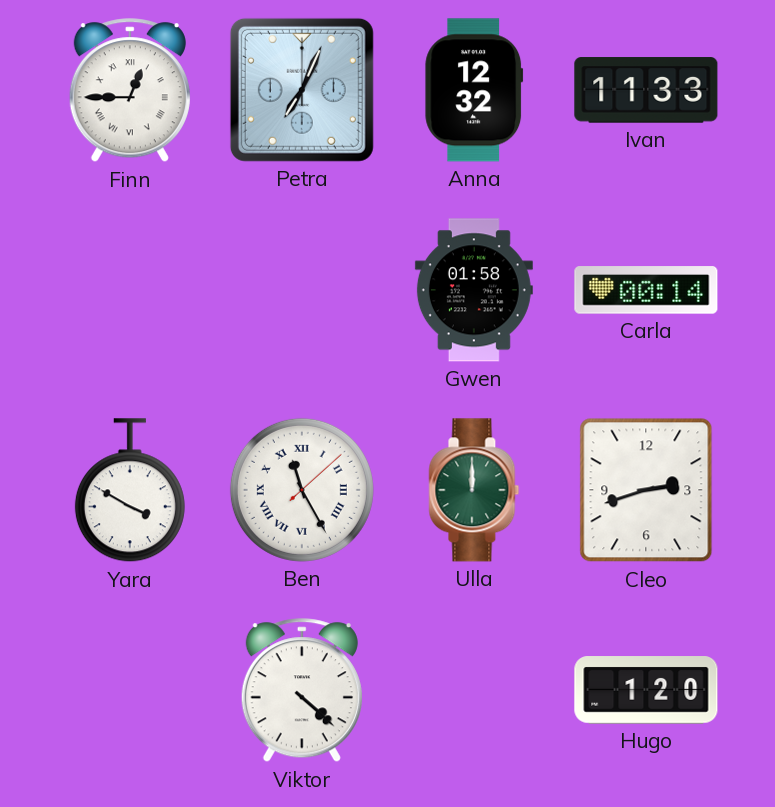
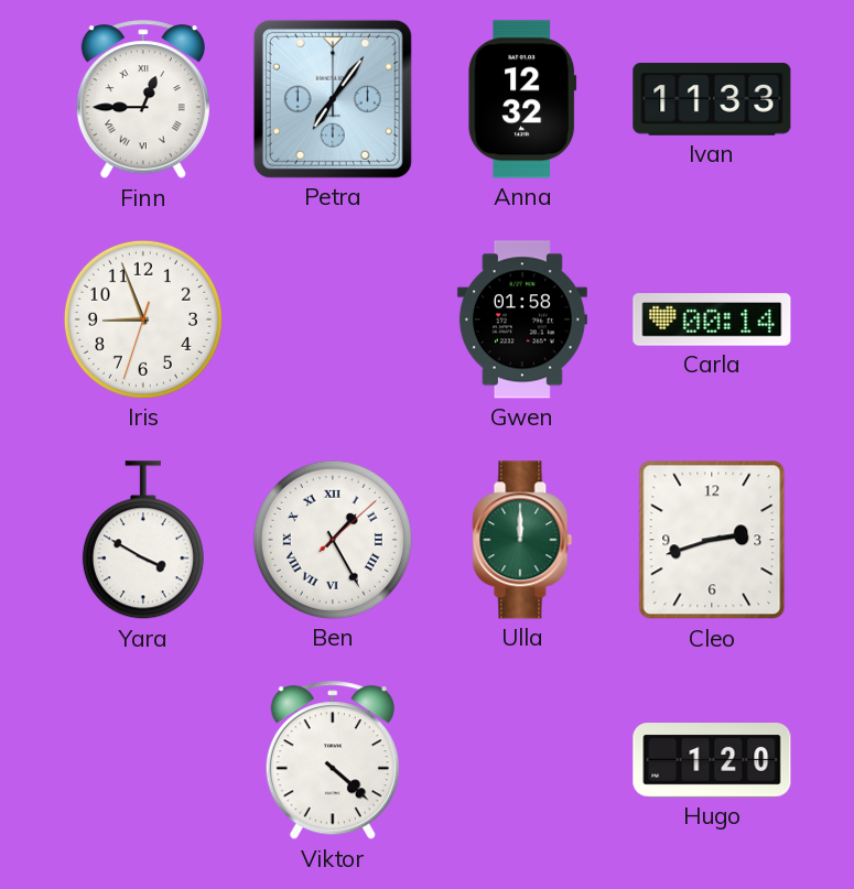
Petra: 7:04 -> 7:06
Iris: none -> 8:56
Ben: 11:25 -> 1:25
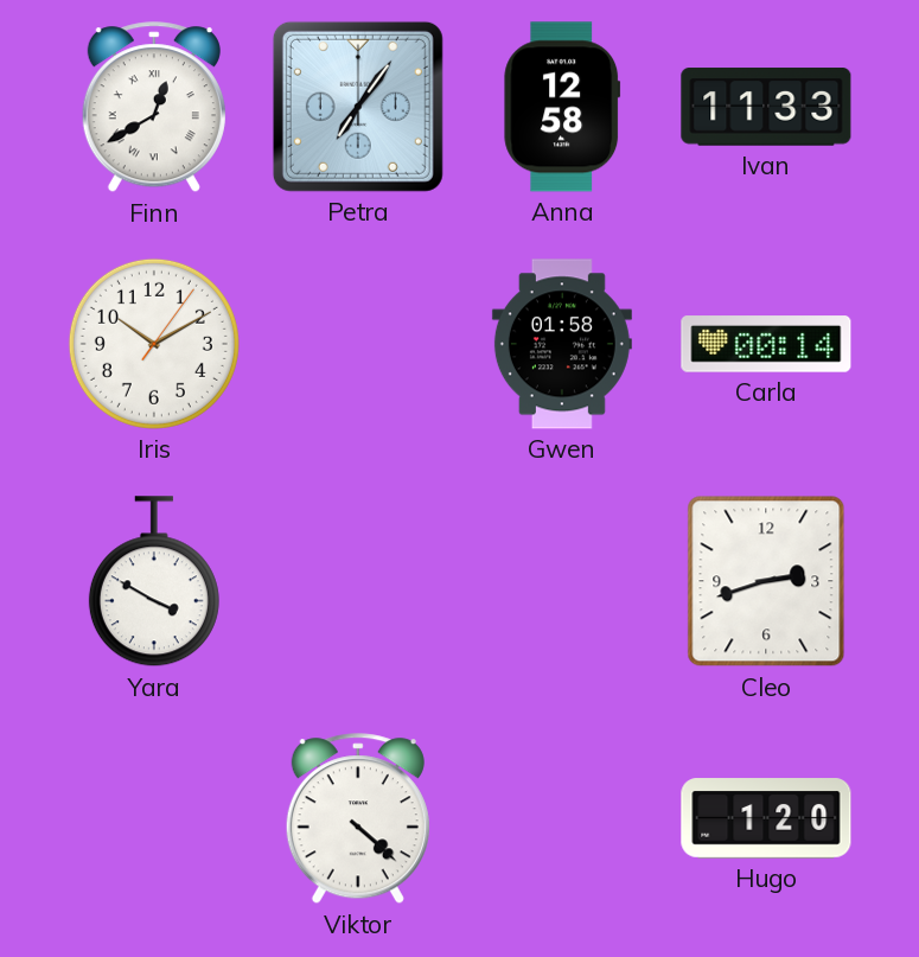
Finn: 12:45 -> 12:40
Anna: 12:32 -> 12:58
Iris: 8:56 -> 10:10
Ben: 1:25 -> none
Ulla: 12:00 -> none
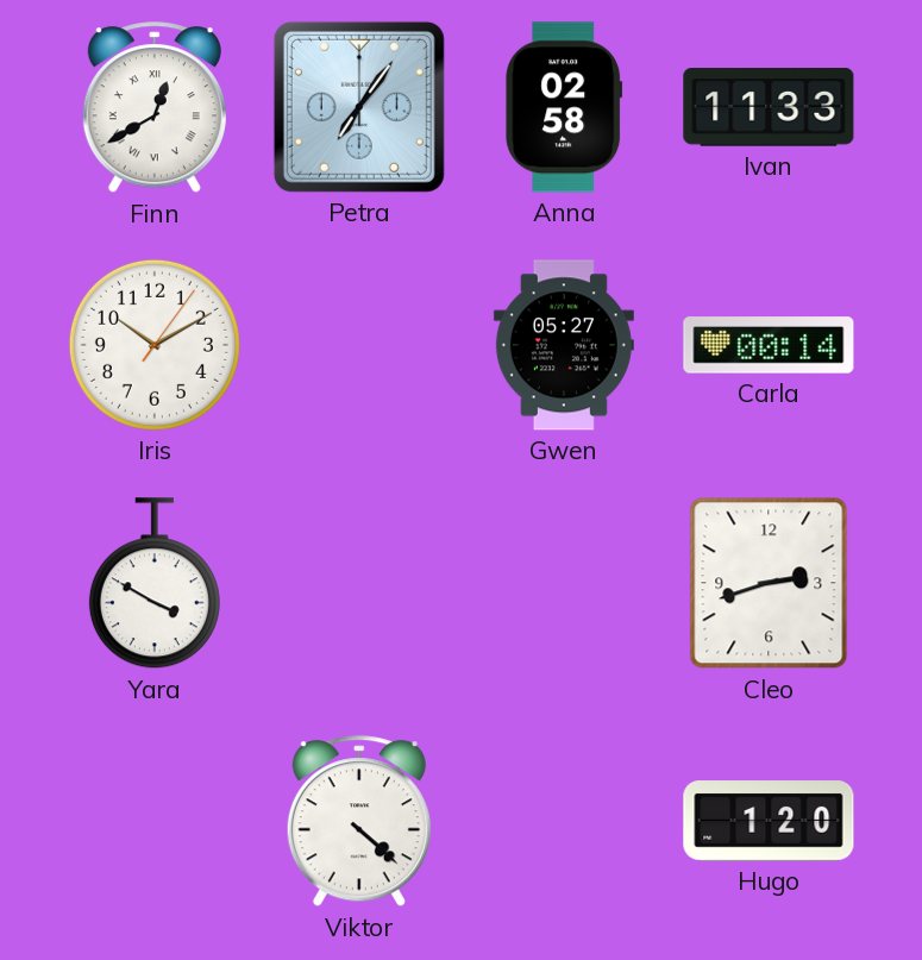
Anna: 12:58 -> 02:58
Gwen: 01:58 -> 05:27
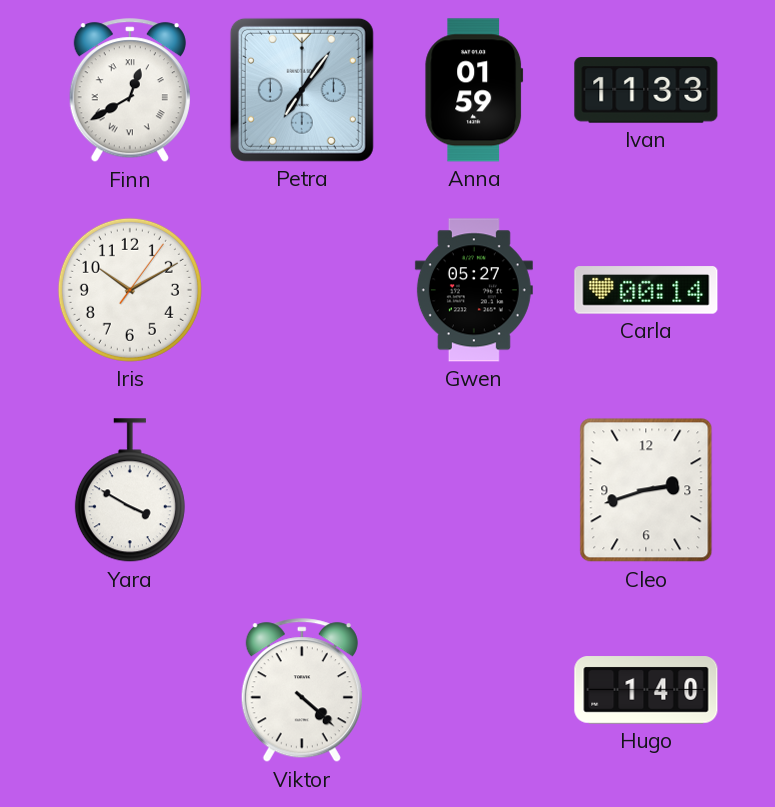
Anna: 02:58 -> 01:59
Hugo: 1:20 -> 1:40
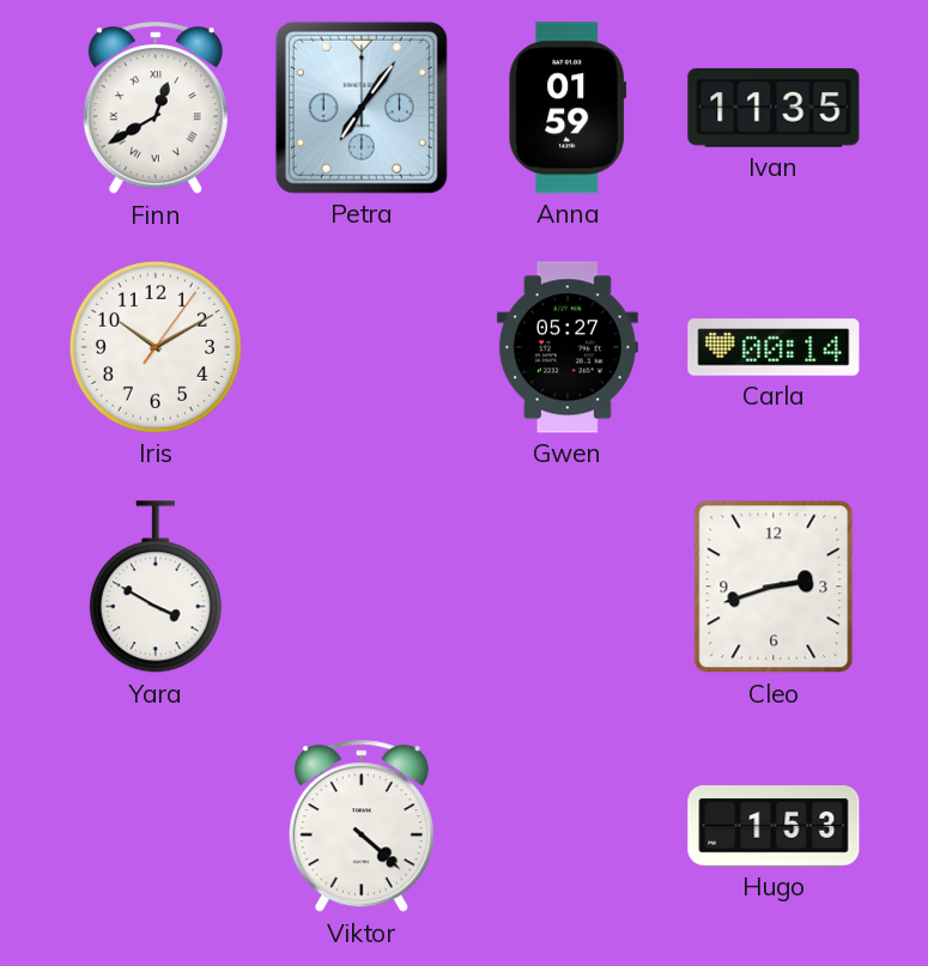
Ivan: 11:33 -> 11:35
Hugo: 1:40 -> 1:53
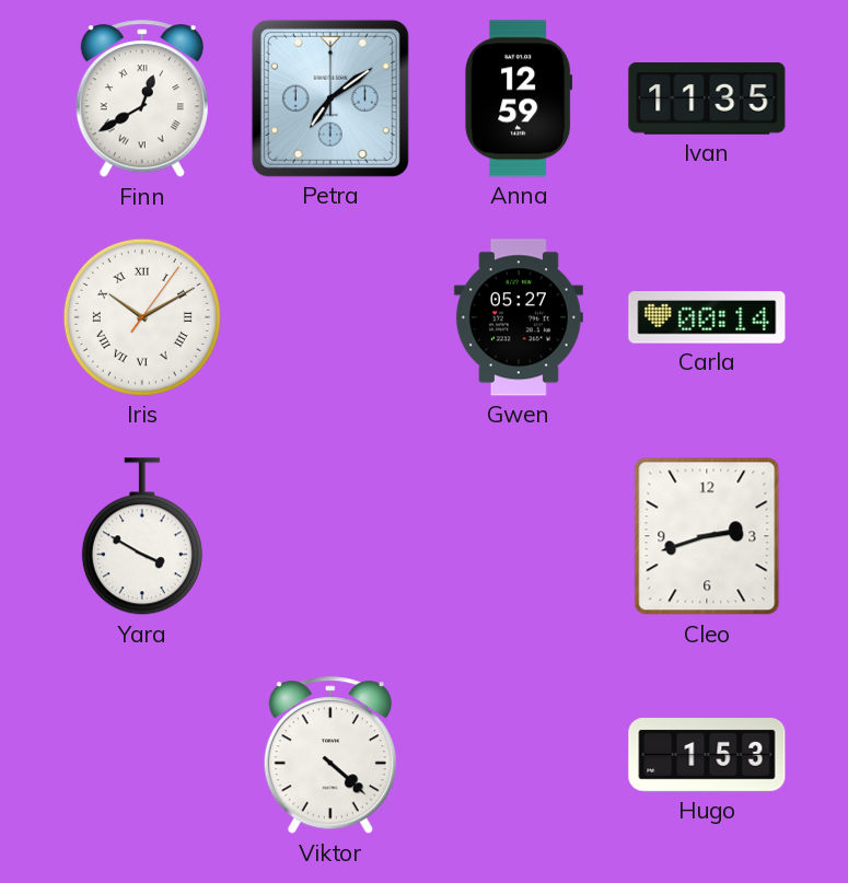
Petra: 7:06 -> 7:09
Anna: 01:59 -> 12:59
Iris numerals: Arabic -> Roman
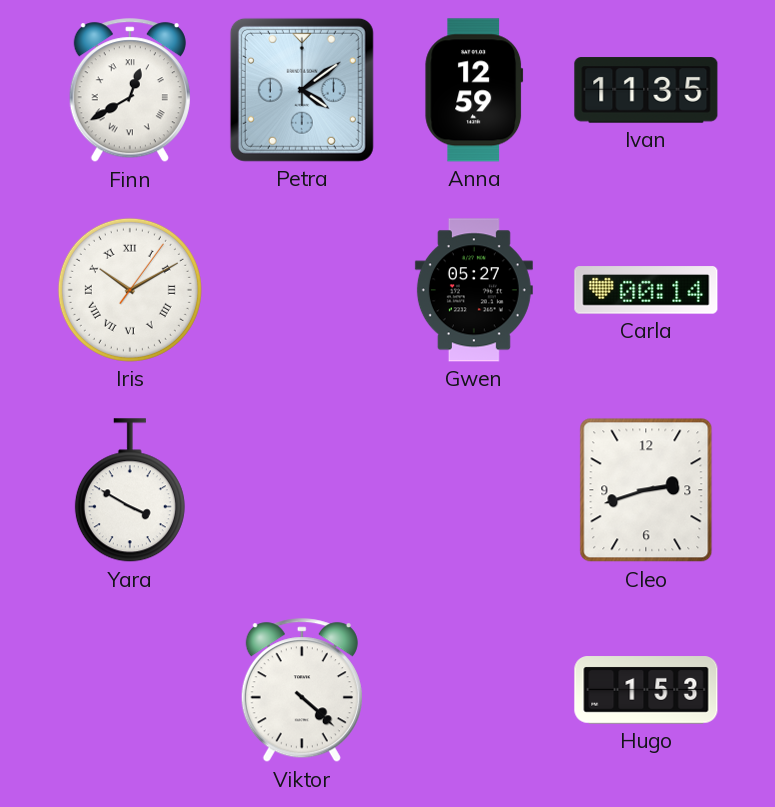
Petra: 7:09 -> 4:09
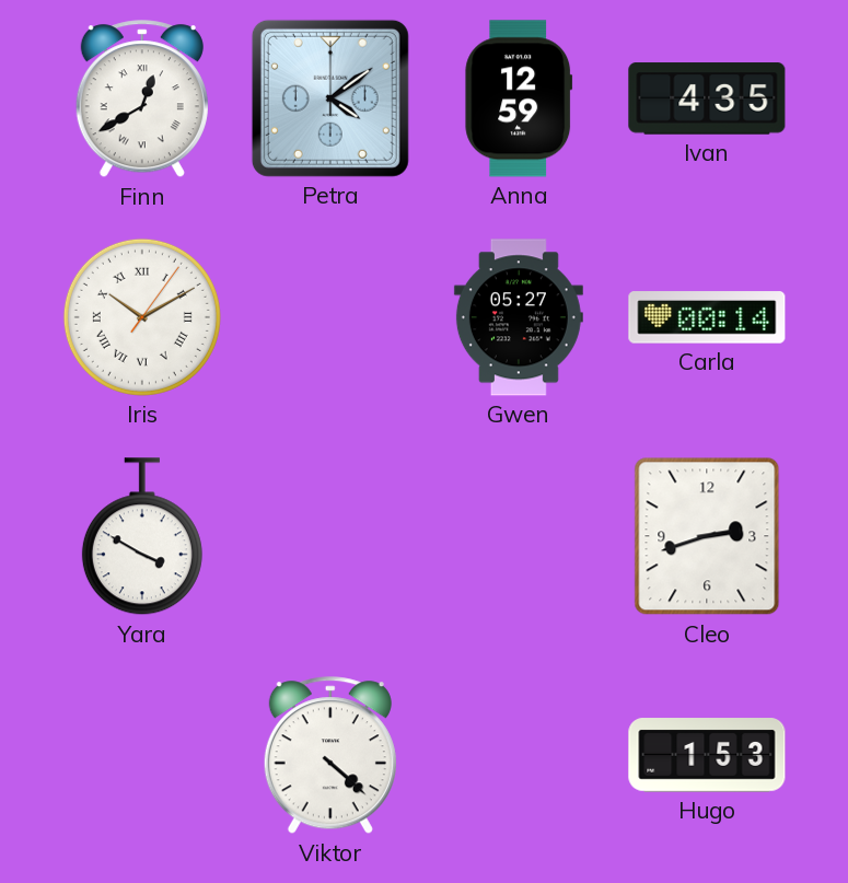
Ivan: 11:35 -> 4:35
